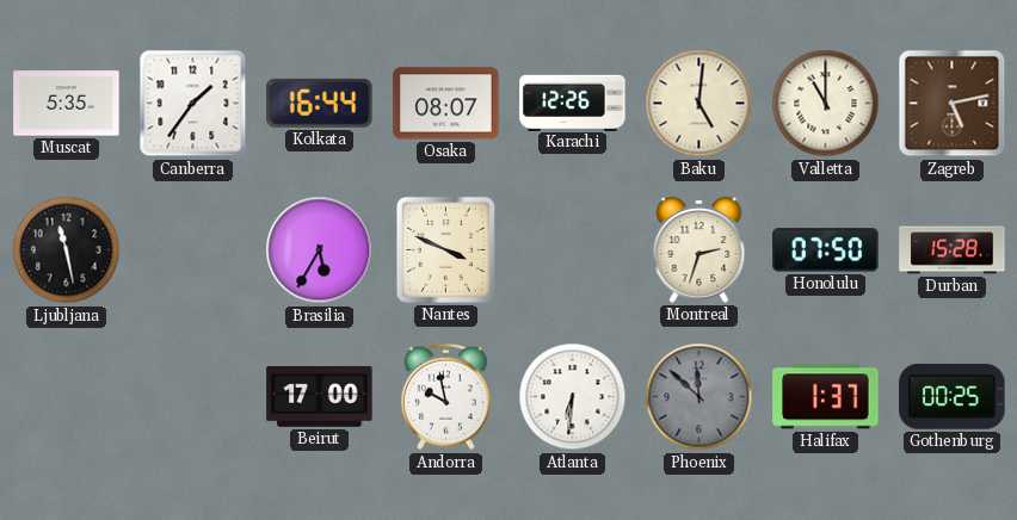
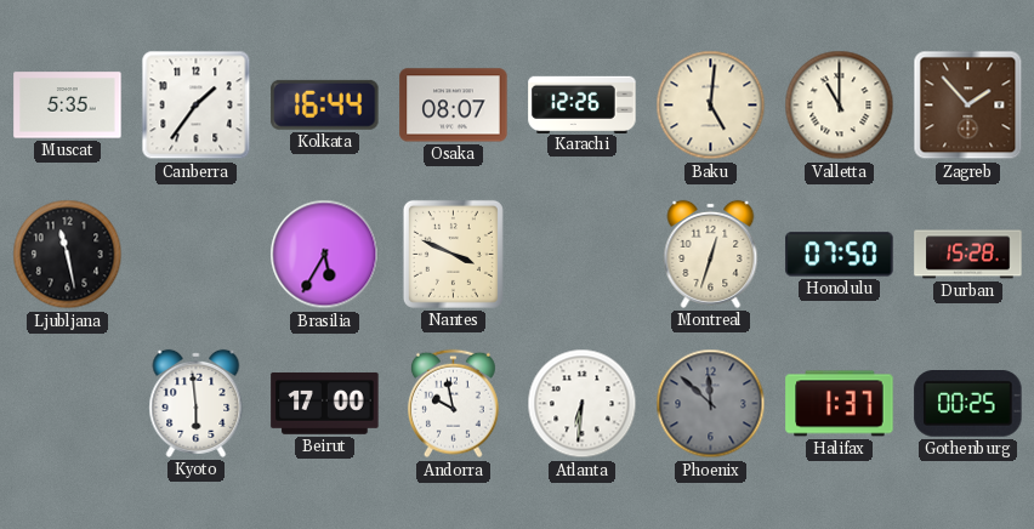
Zagreb: 5:13 -> 1:53
Montreal: 2:33 -> 12:33
Kyoto: none -> 5:59
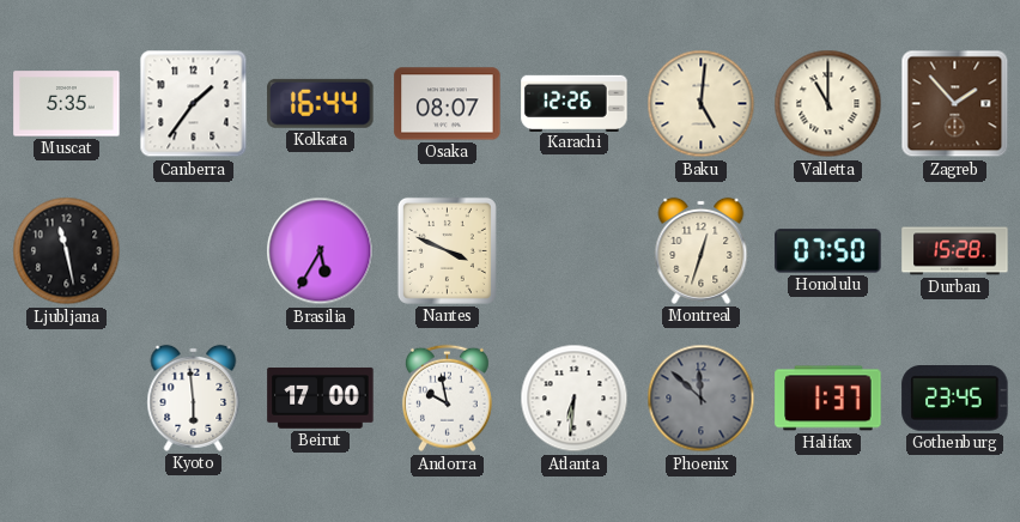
Gothenburg: 00:25 -> 23:45
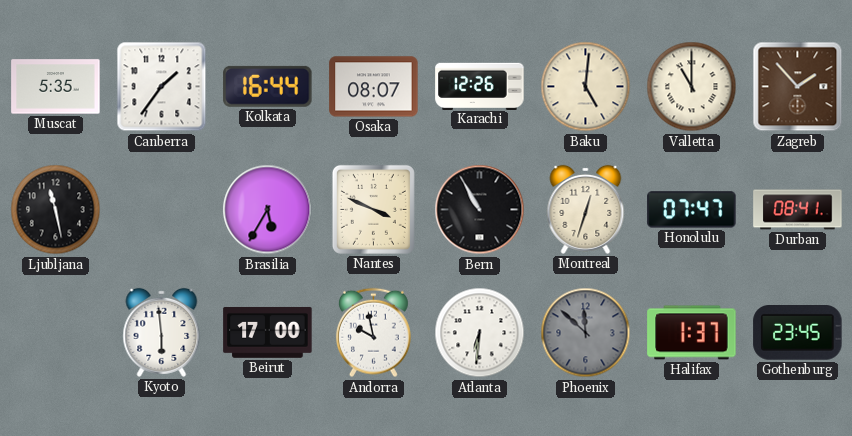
Bern: none -> 10:55
Honolulu: 07:50 -> 07:47
Durban: 15:28 -> 08:41
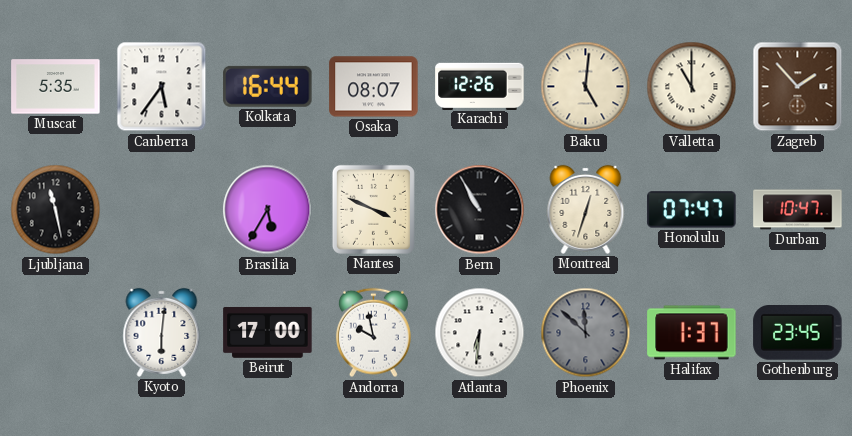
Canberra: 1:36 -> 5:36
Durban: 08:41 -> 10:47
Kyoto: 5:59 -> 6:01
